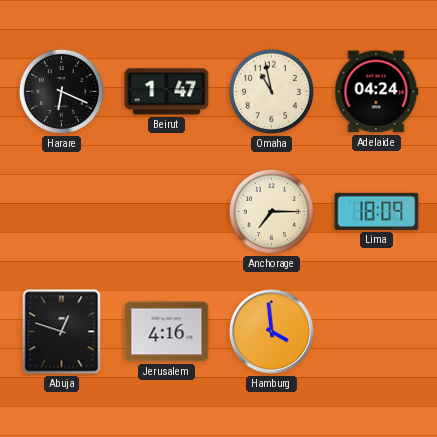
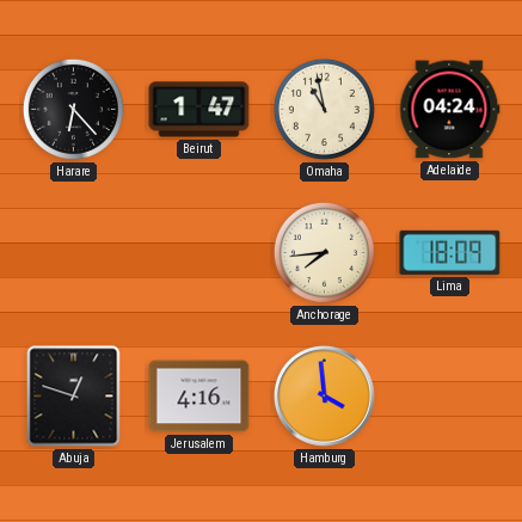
Harare: 6:19 -> 6:23
Anchorage: 7:15 -> 7:44
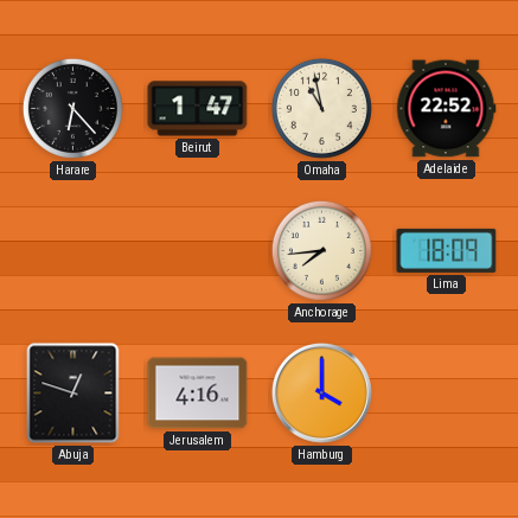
Adelaide: 04:24 -> 22:52
Hamburg: 3:59 -> 4:00
